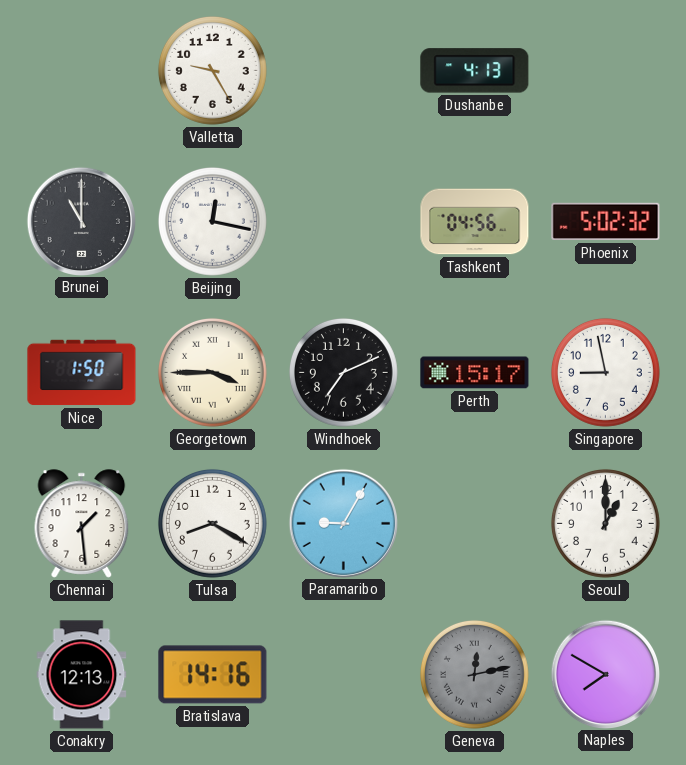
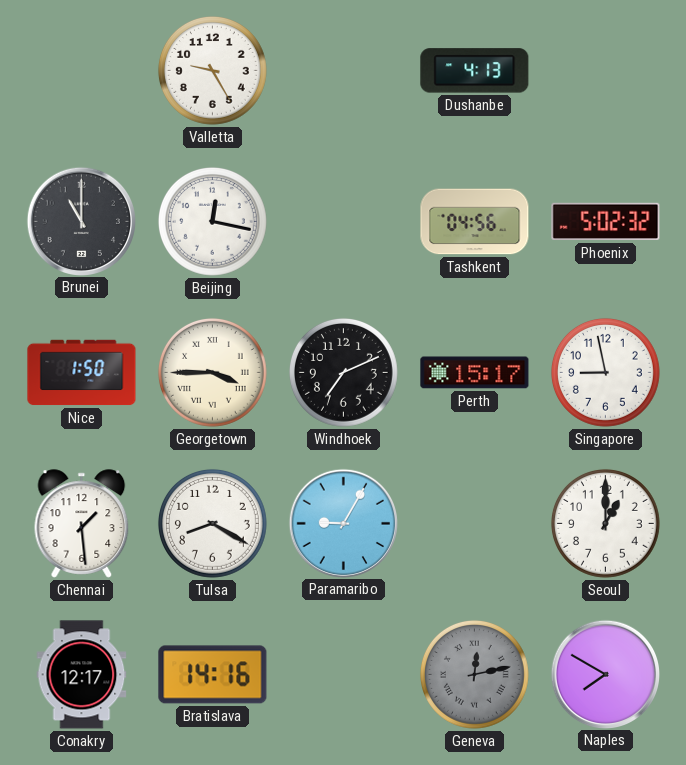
Conakry: 12:13 -> 12:17
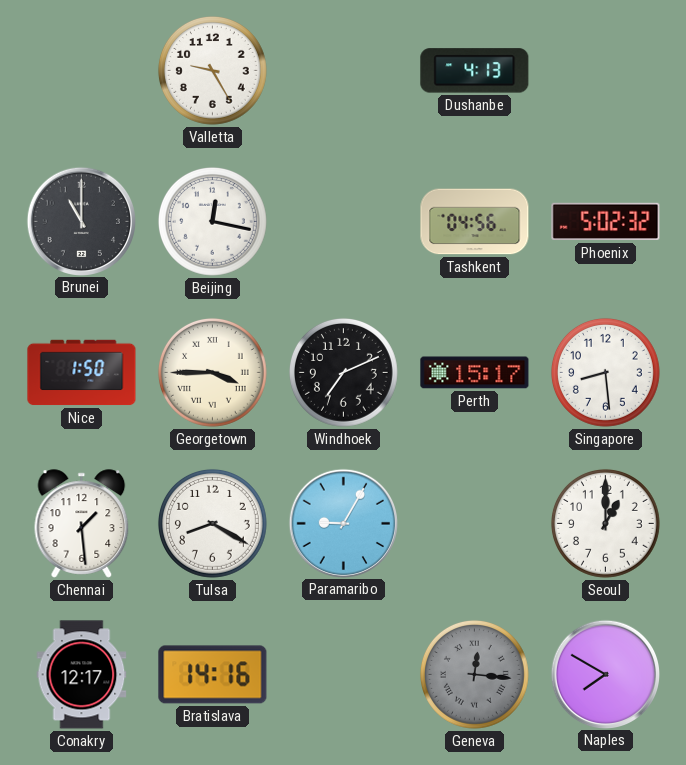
Singapore: 8:58 -> 8:29
Geneva: 12:13 -> 12:16
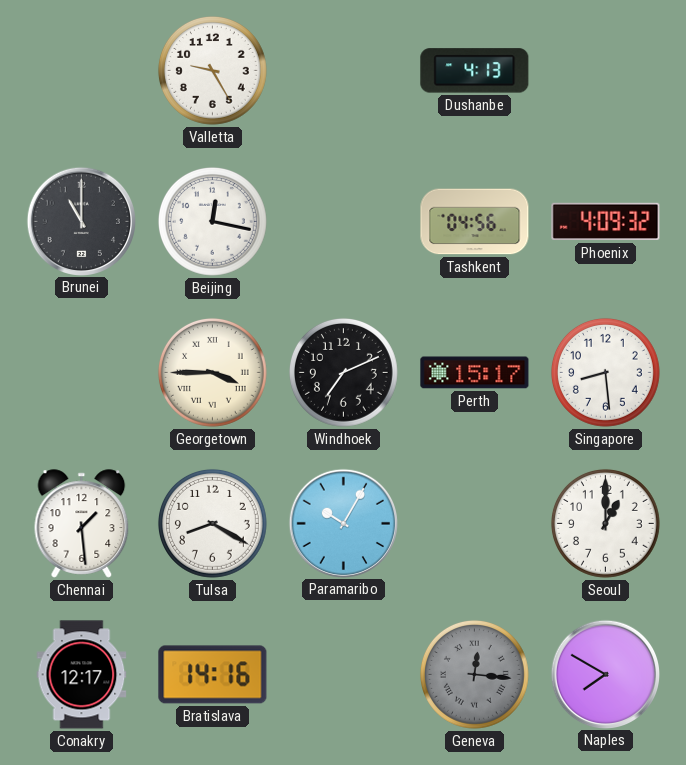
Phoenix: 5:02 -> 4:09
Nice: 1:50 -> none
Paramaribo: 9:05 -> 10:05
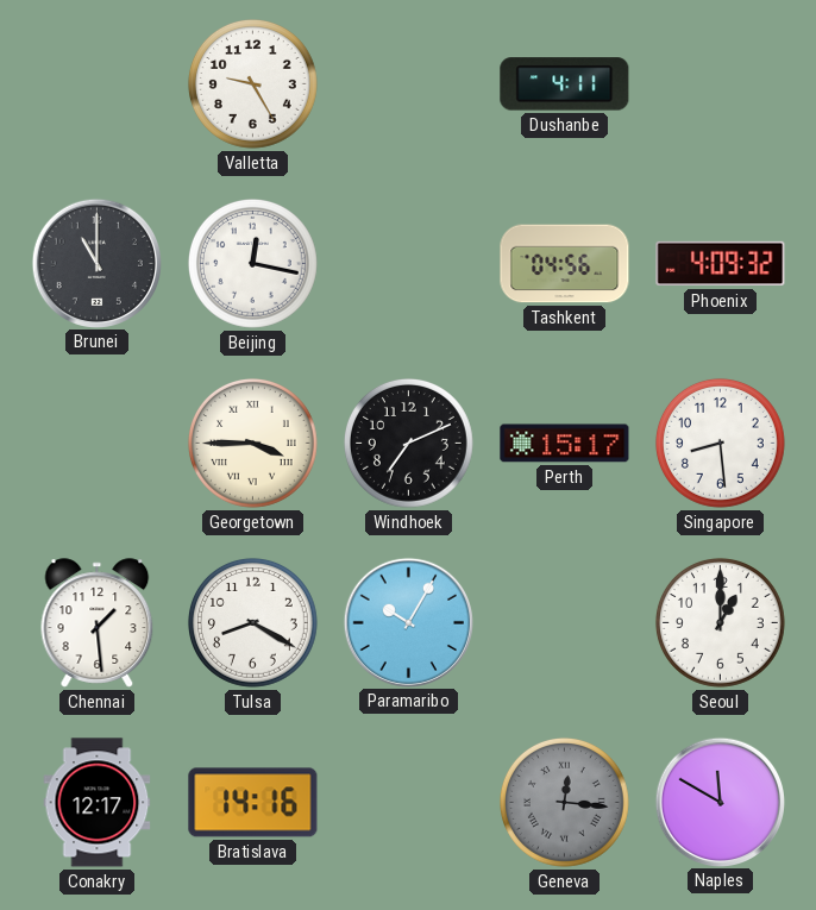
Dushanbe: 4:13 -> 4:11
Naples: 7:50 -> 11:50
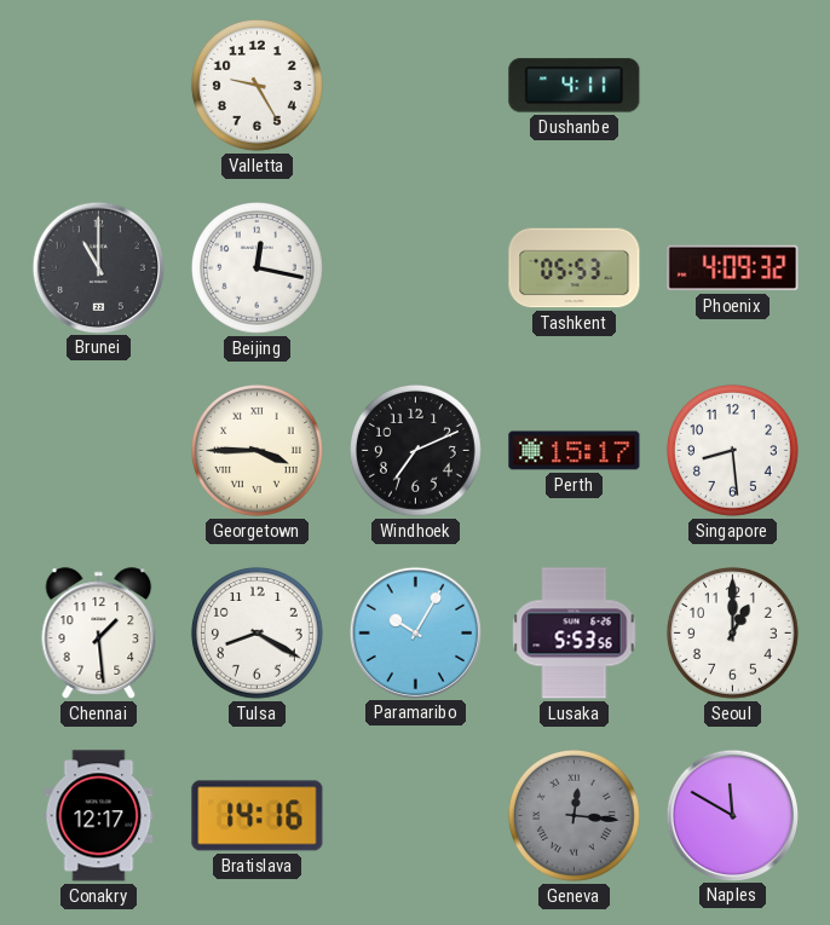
Tashkent: 04:56 -> 05:53
Lusaka: none -> 5:53
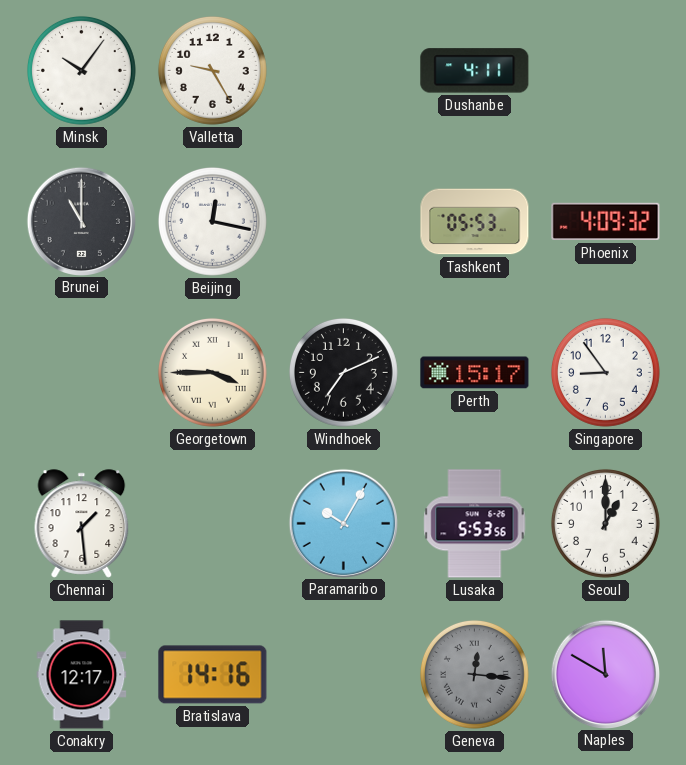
Minsk: none -> 10:06
Singapore: 8:29 -> 8:54
Tulsa: 8:20 -> none
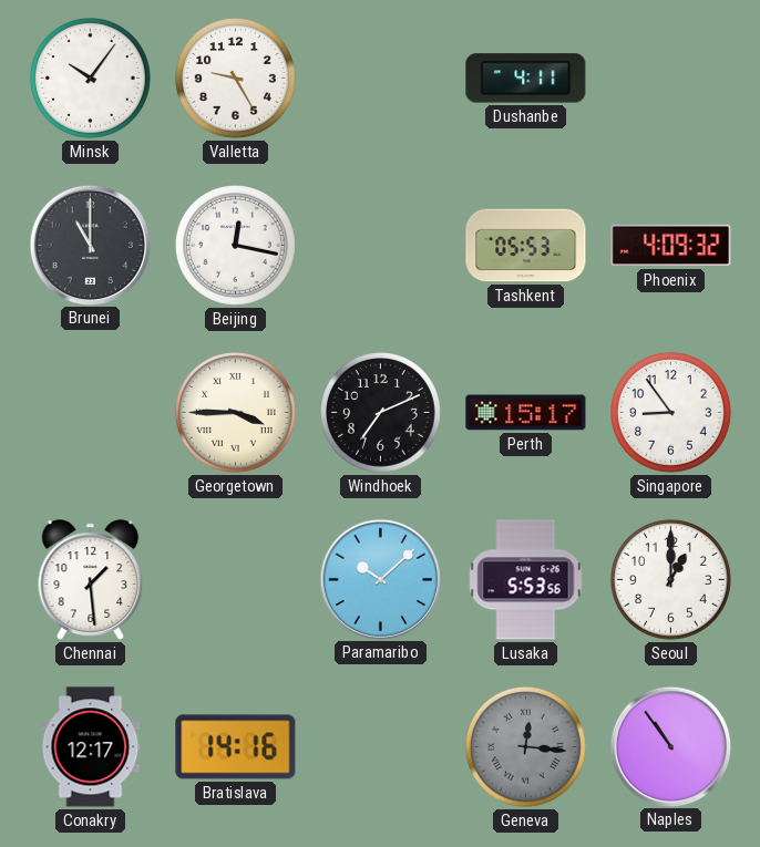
Paramaribo: 10:05 -> 10:08
Naples: 11:50 -> 10:54
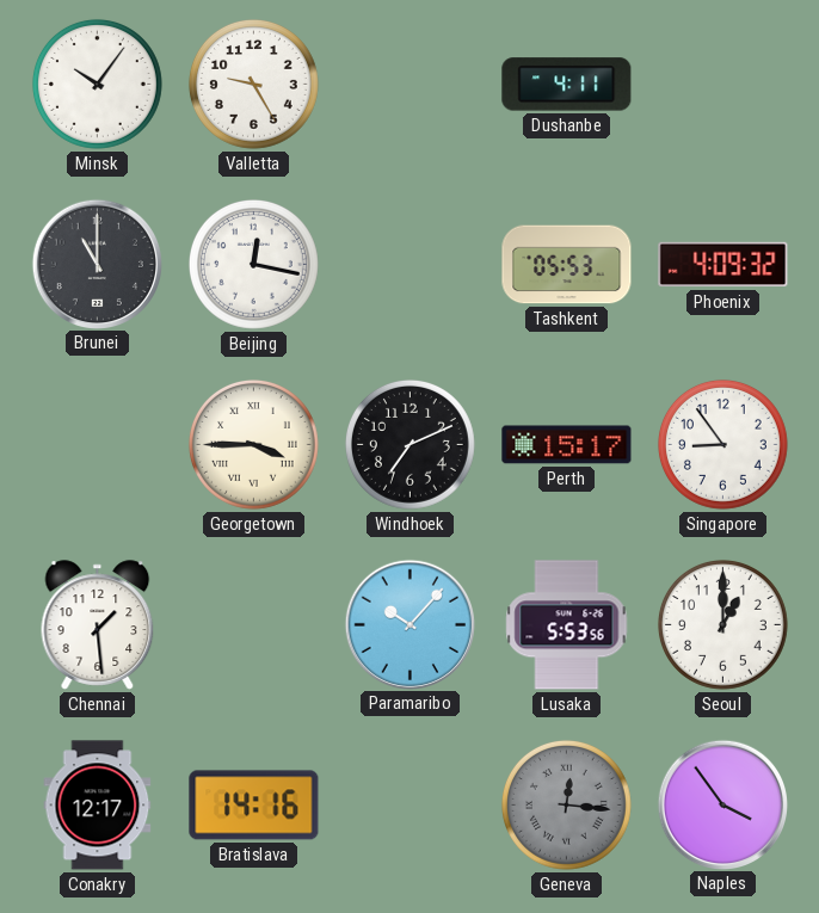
Paramaribo: 10:08 -> 10:07
Naples: 10:54 -> 3:54
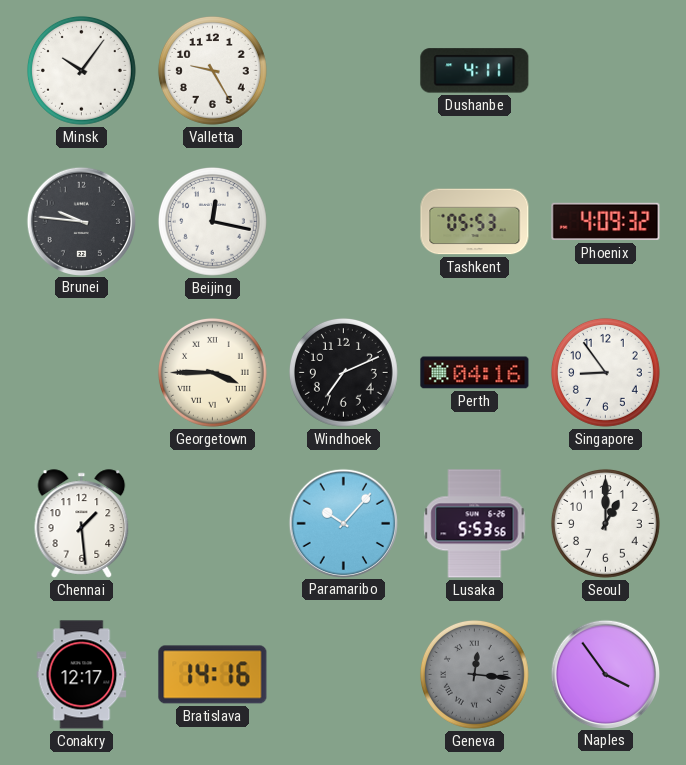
Brunei: 11:00 -> 9:46
Perth: 15:17 -> 04:16
